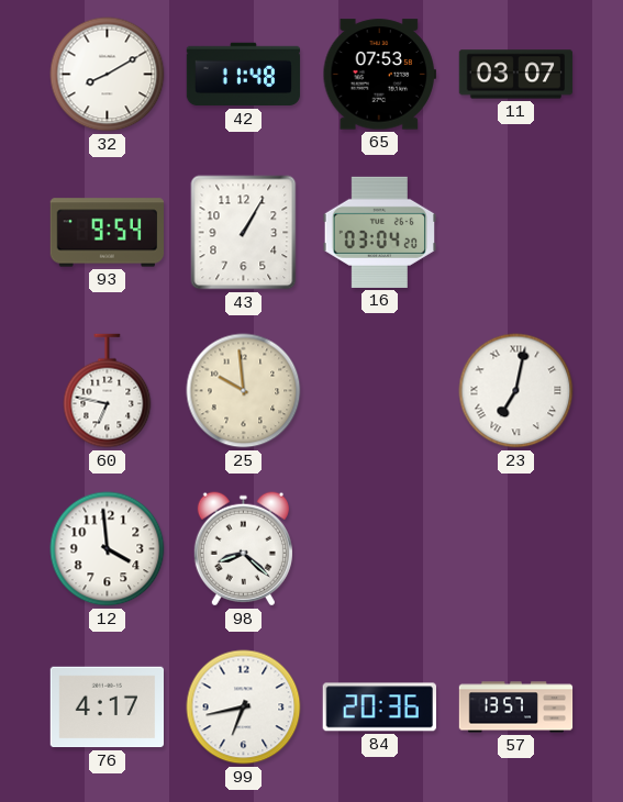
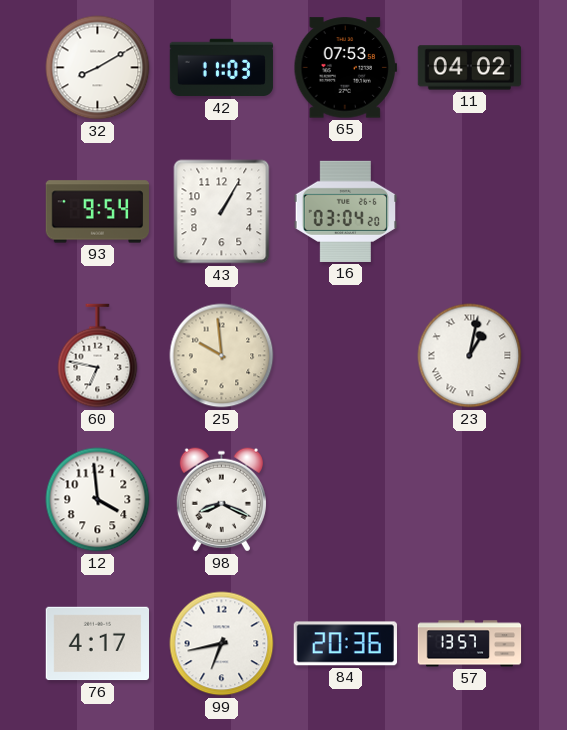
42: 11:48 -> 11:03
11: 03:07 -> 04:02
23: 7:02 -> 1:02
98: 8:22 -> 8:19
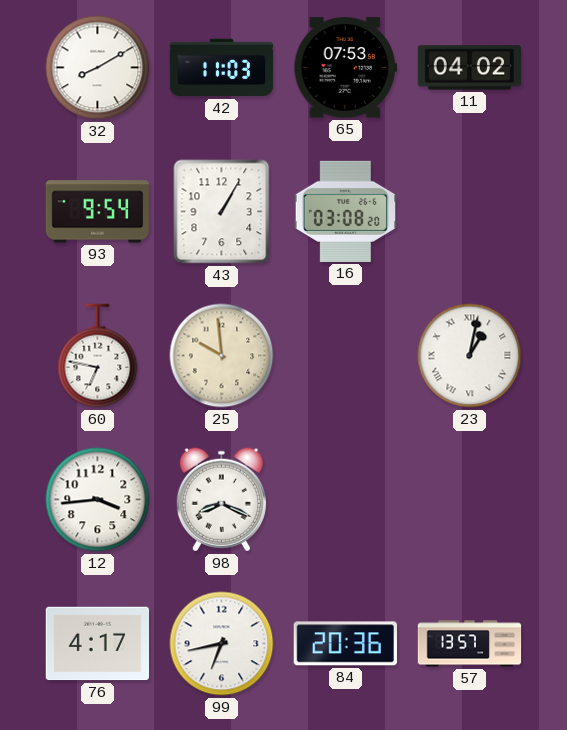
16: 03:04 -> 03:08
12: 3:59 -> 3:44
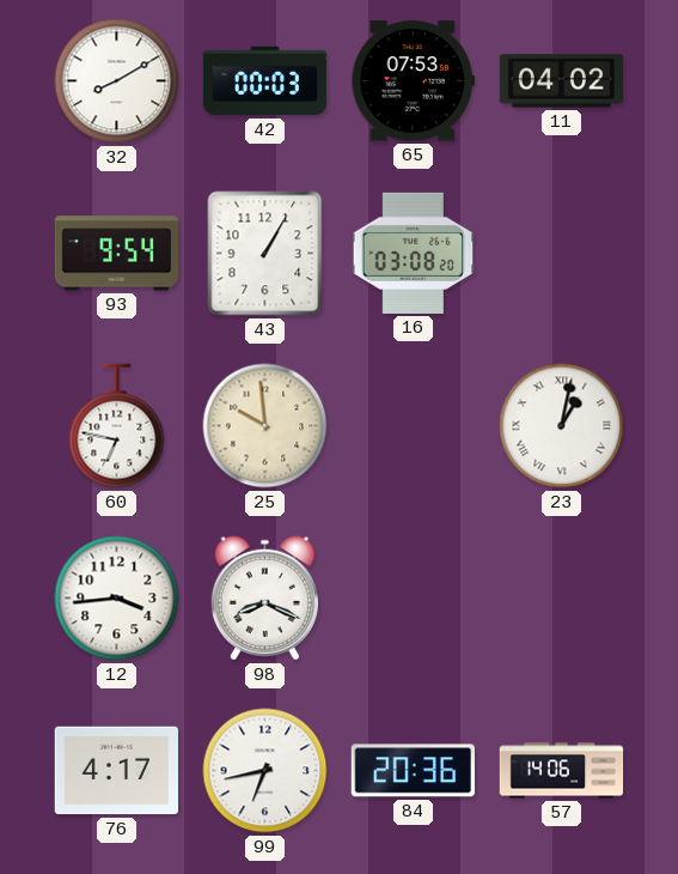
42: 11:03 -> 00:03
57: 13:57 -> 14:06
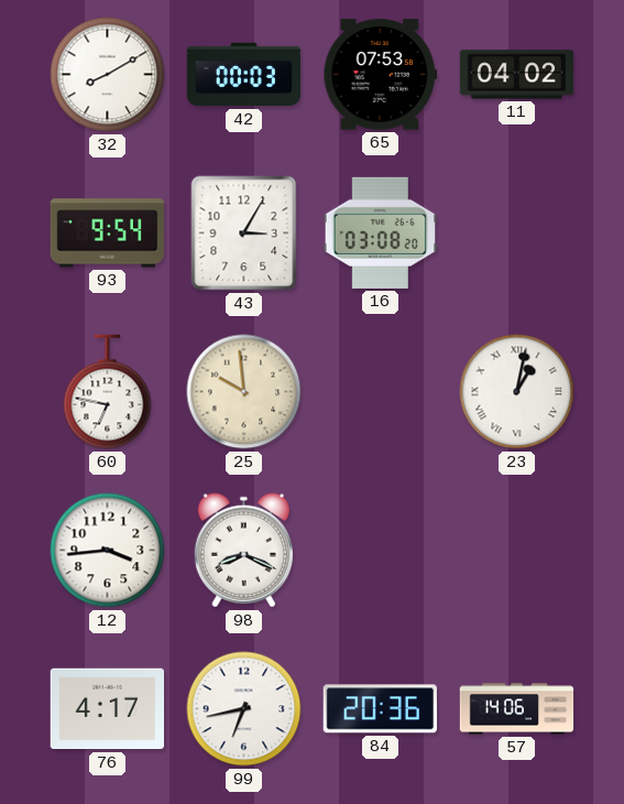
43: 1:05 -> 3:05
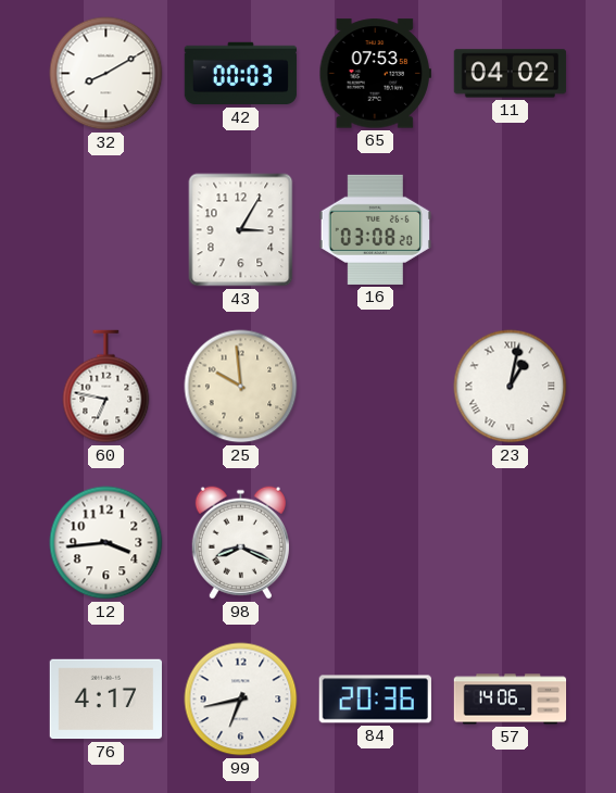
93: 9:54 -> none
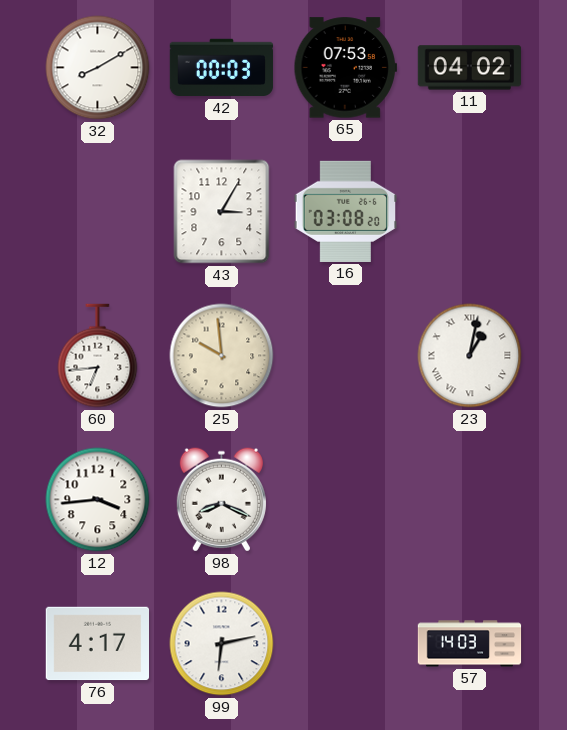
60: 6:47 -> 6:44
99: 6:43 -> 6:13
84: 20:36 -> none
57: 14:06 -> 14:03
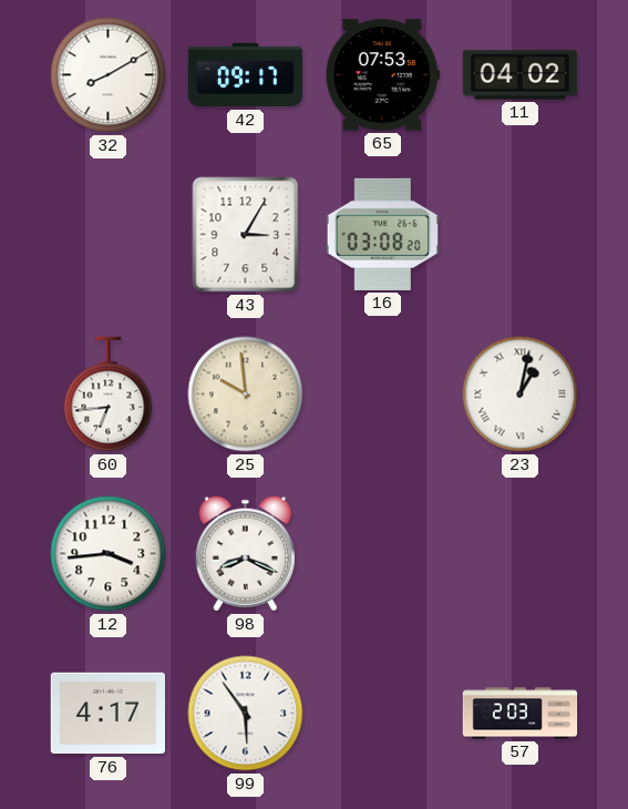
42: 00:03 -> 09:17
99: 6:13 -> 5:54
57: 14:03 -> 2:03
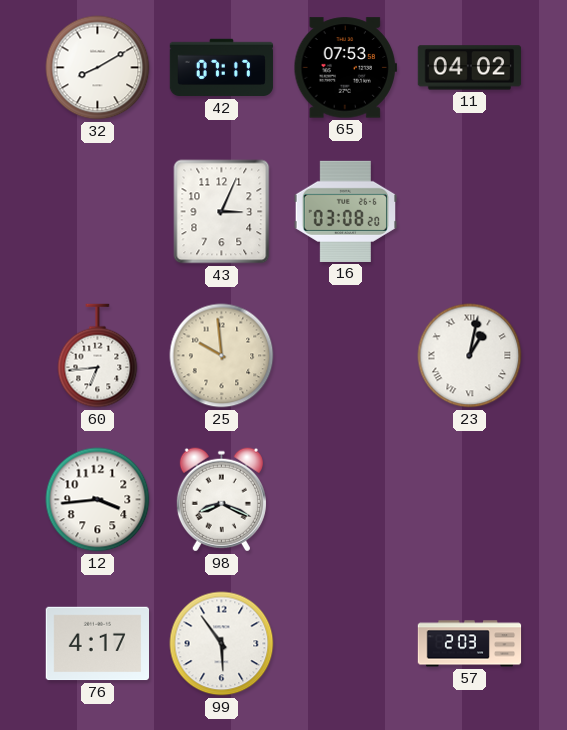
42: 09:17 -> 07:17
43: 3:05 -> 3:04
